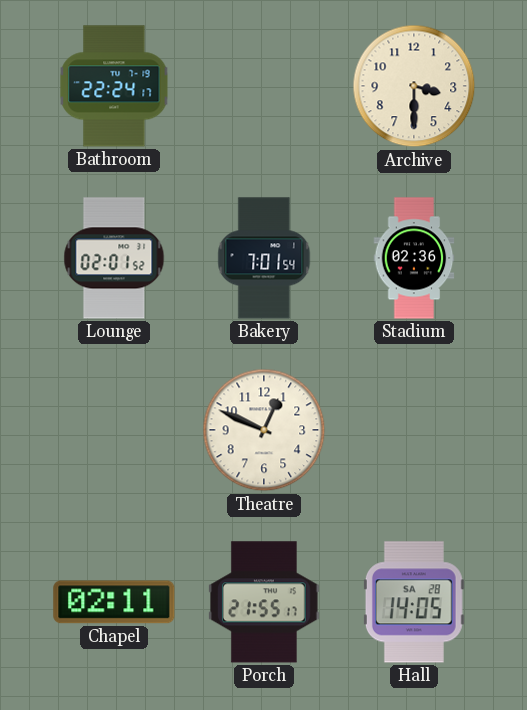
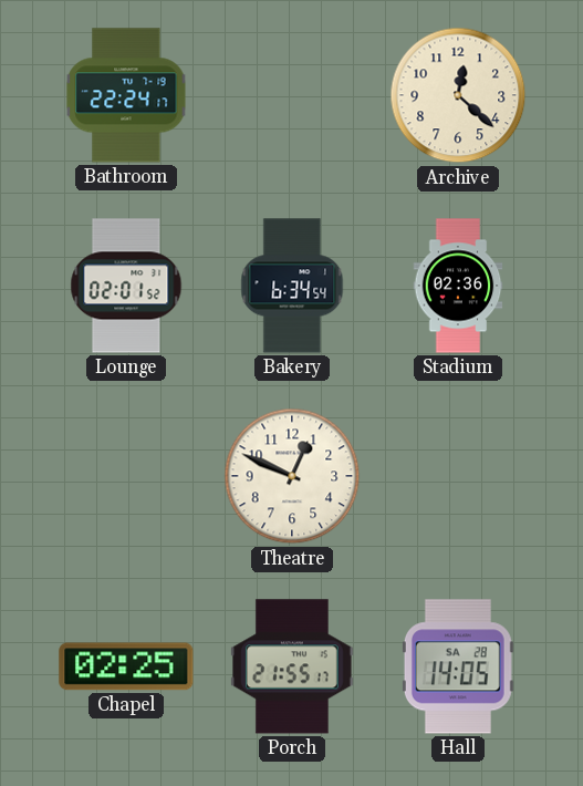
Archive: 3:30 -> 12:22
Bakery: 7:01 -> 6:34
Chapel: 02:11 -> 02:25
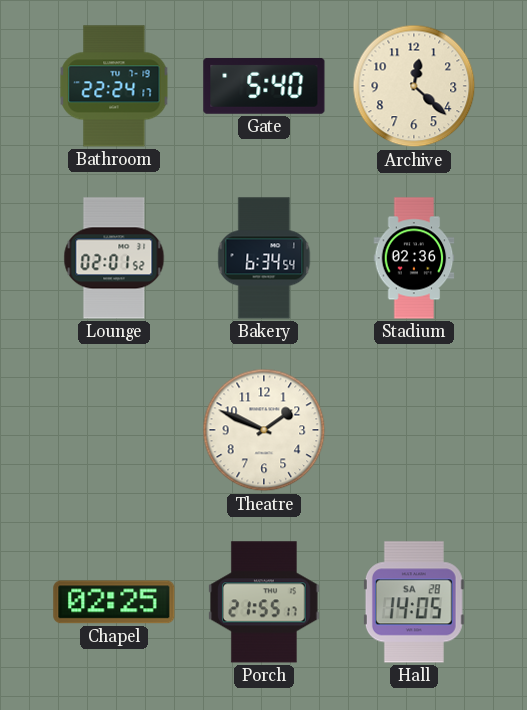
Gate: none -> 5:40
Theatre: 12:49 -> 1:49
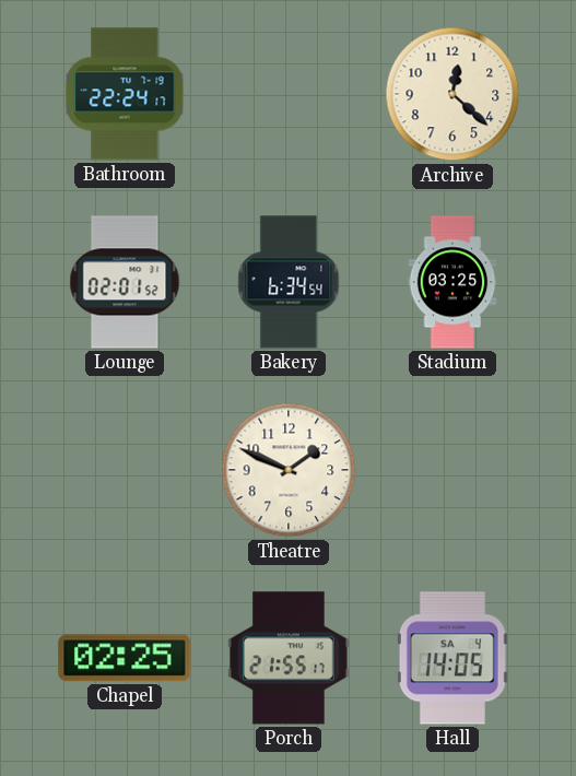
Gate: 5:40 -> none
Stadium: 02:36 -> 03:25
Hall date: SA 28 -> SA 4
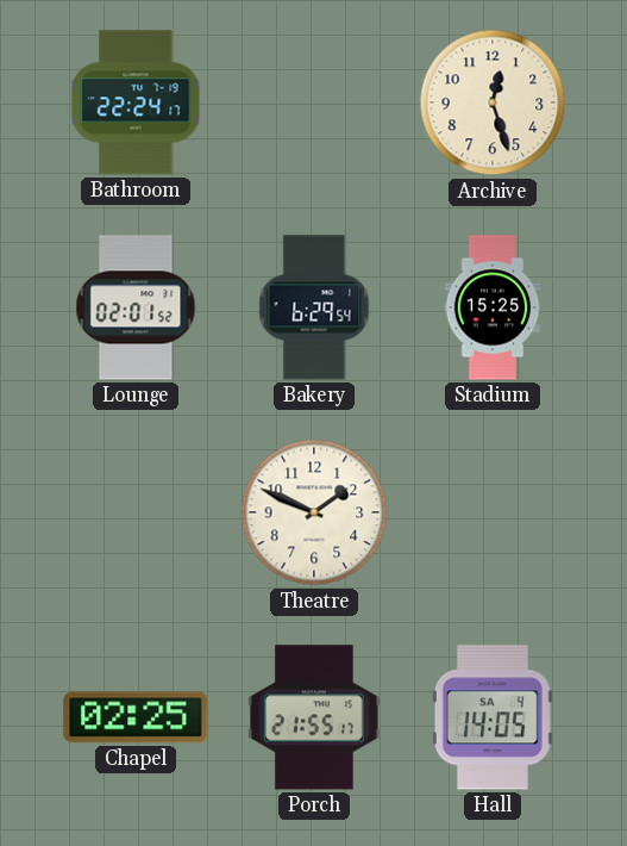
Archive: 12:22 -> 12:27
Bakery: 6:34 -> 6:29
Stadium: 03:25 -> 15:25
